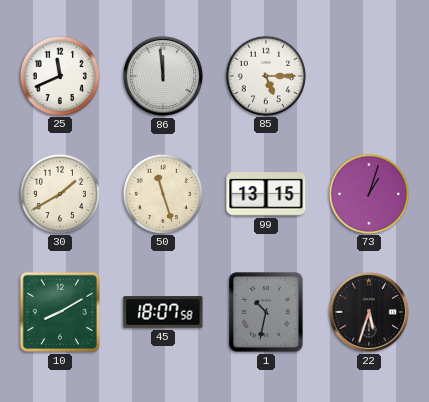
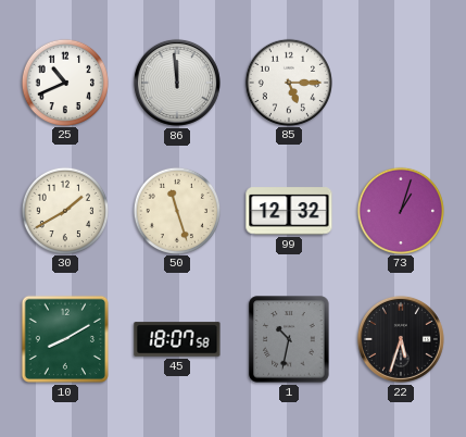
25: 11:41 -> 10:41
99: 13:15 -> 12:32
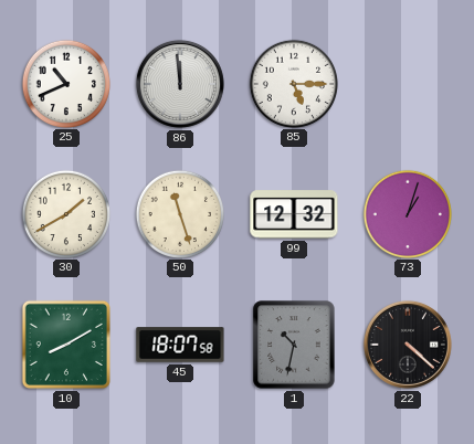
22: 5:33 -> 4:22
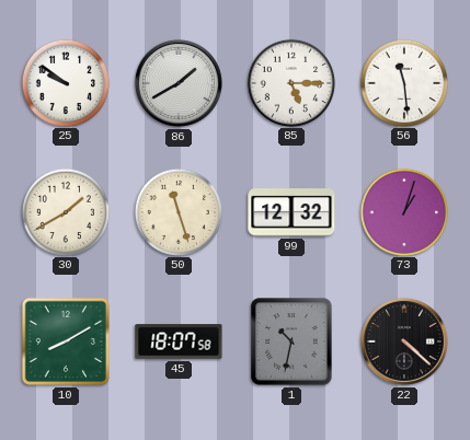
25: 10:41 -> 9:51
86: 11:59 -> 1:40
56: none -> 11:29
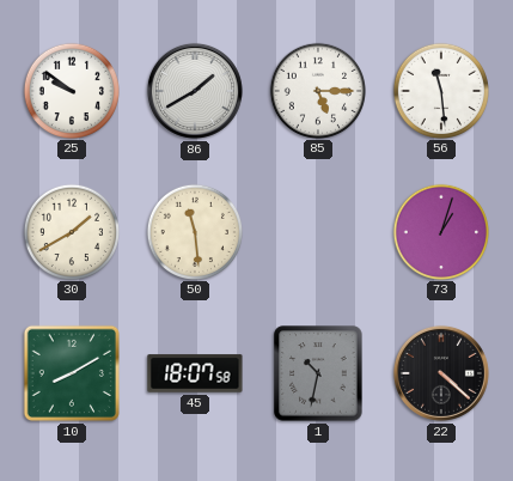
50: 11:27 -> 11:29
99: 12:32 -> none
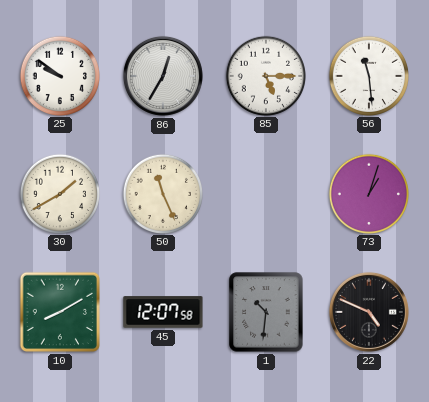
86: 1:40 -> 12:35
50: 11:29 -> 11:26
45: 18:07 -> 12:07
1: 10:32 -> 10:31
22: 4:22 -> 4:49
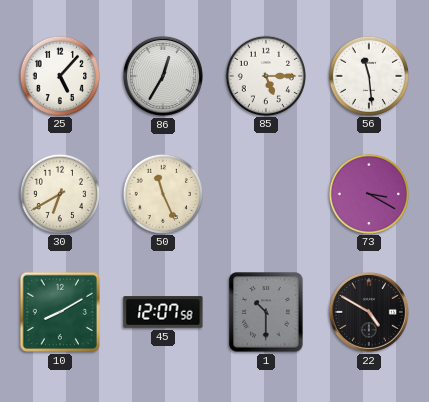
25: 9:51 -> 5:07
30: 1:40 -> 6:40
73: 1:03 -> 3:20
1: 10:31 -> 10:30
22: 4:49 -> 4:50
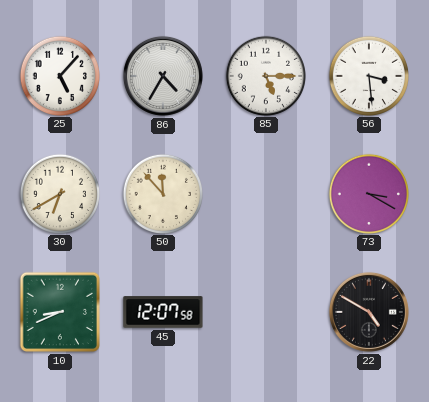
86: 12:35 -> 4:35
56: 11:29 -> 3:29
50: 11:26 -> 11:53
10: 8:10 -> 8:41
1: 10:30 -> none
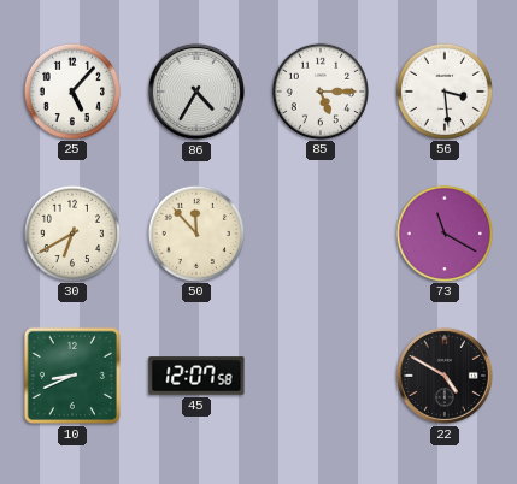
73: 3:20 -> 11:20
